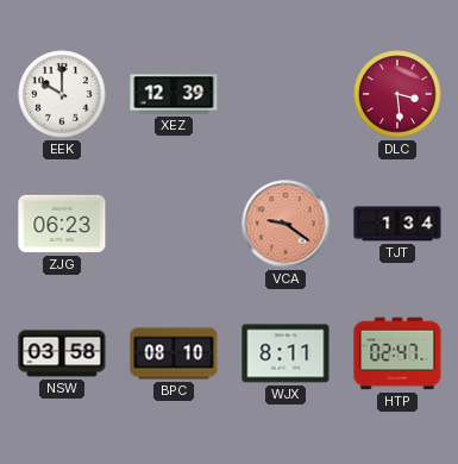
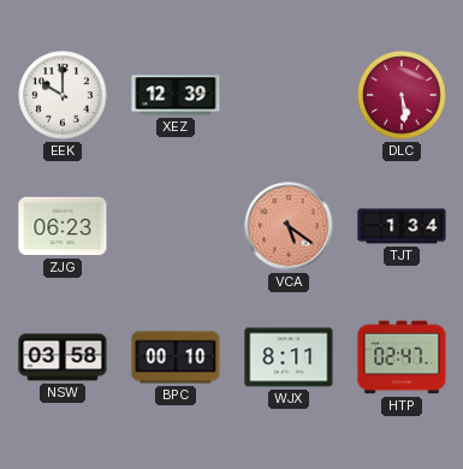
DLC: 3:29 -> 5:29
VCA: 9:21 -> 5:21
BPC: 08:10 -> 00:10
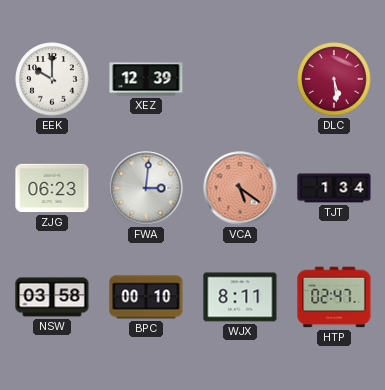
FWA: none -> 3:01
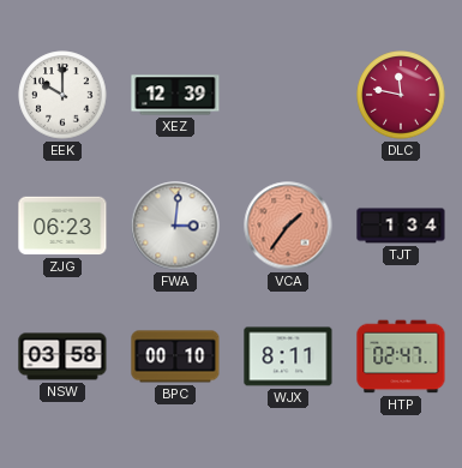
DLC: 5:29 -> 11:47
VCA: 5:21 -> 1:36
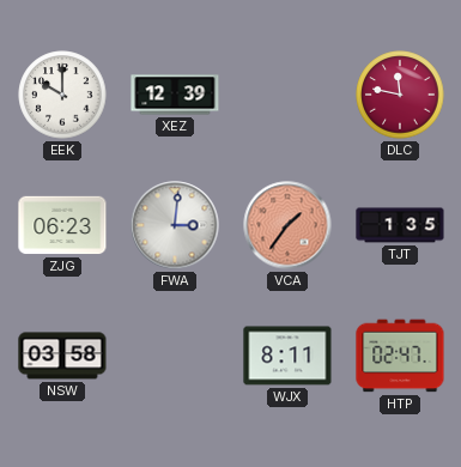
TJT: 1:34 -> 1:35
BPC: 00:10 -> none
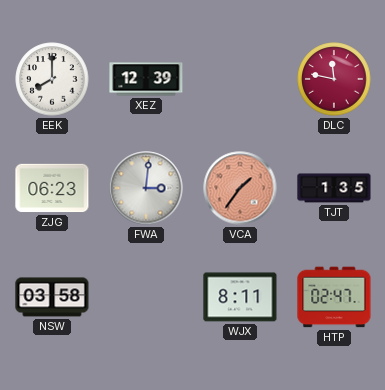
EEK: 10:00 -> 8:00
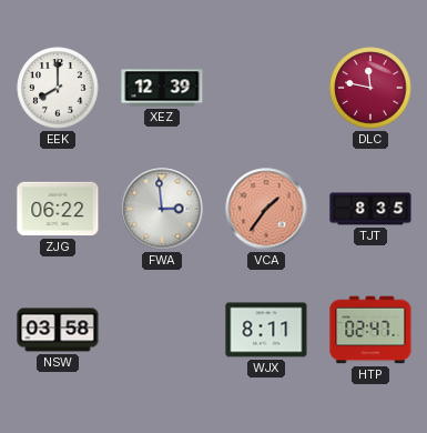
ZJG: 06:23 -> 06:22
FWA: 3:01 -> 2:59
TJT: 1:35 -> 8:35
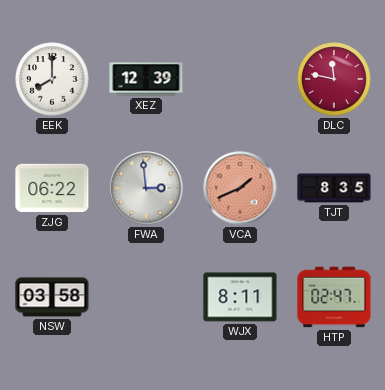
VCA: 1:36 -> 1:41
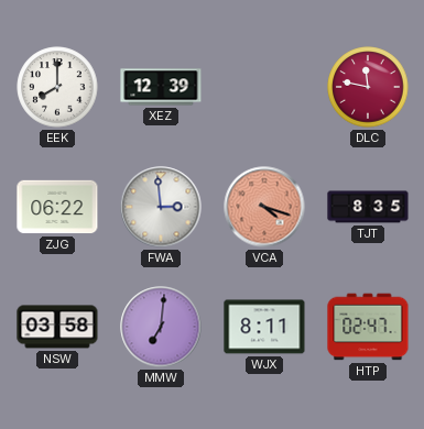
VCA: 1:41 -> 4:18
MMW: none -> 7:01
